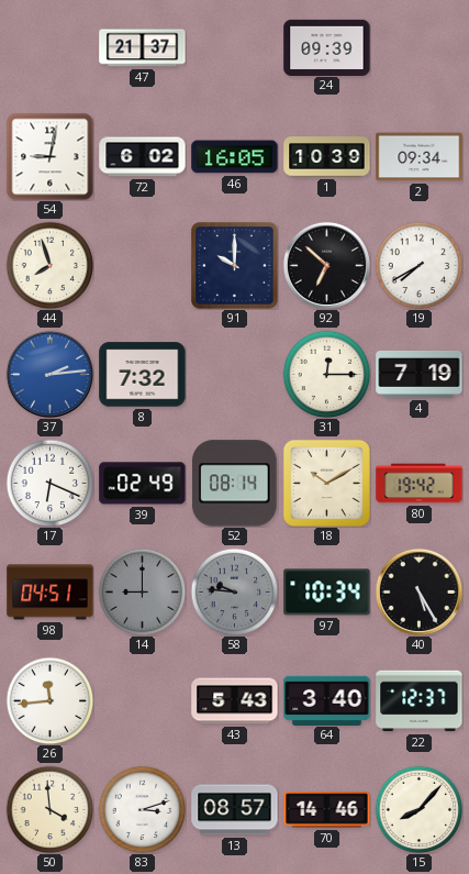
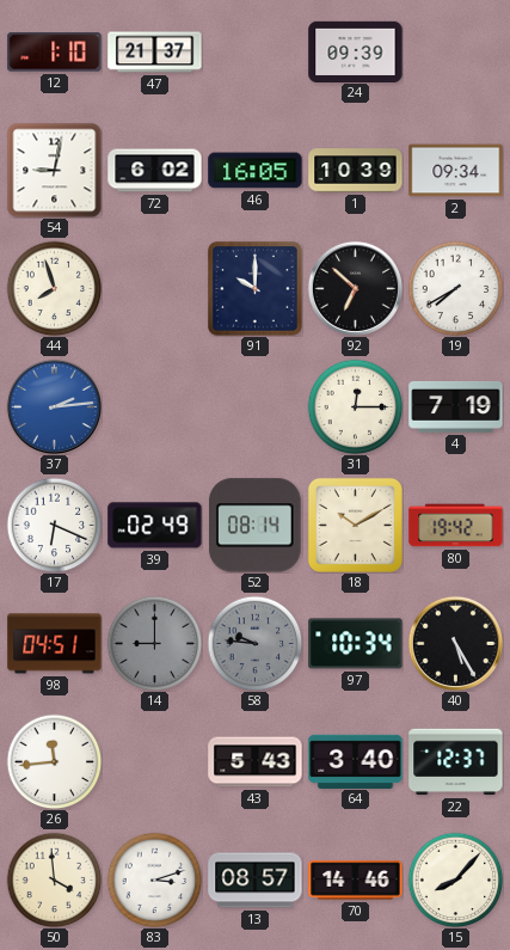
12: none -> 1:10
8: 7:32 -> none
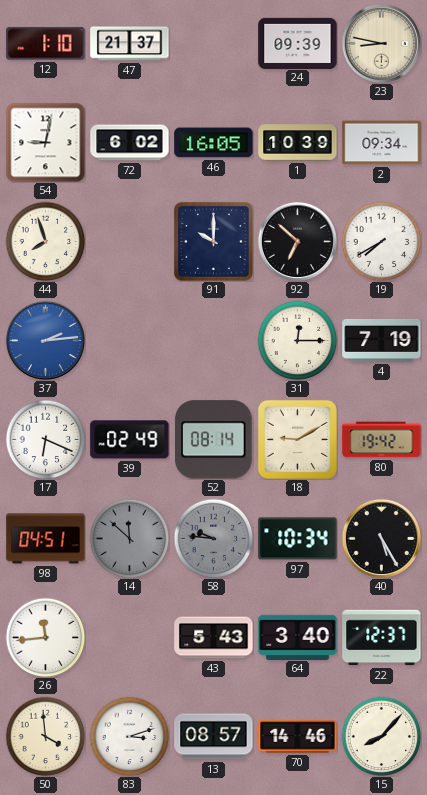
23: none -> 8:47
18: 10:10 -> 9:10
14: 9:00 -> 11:52
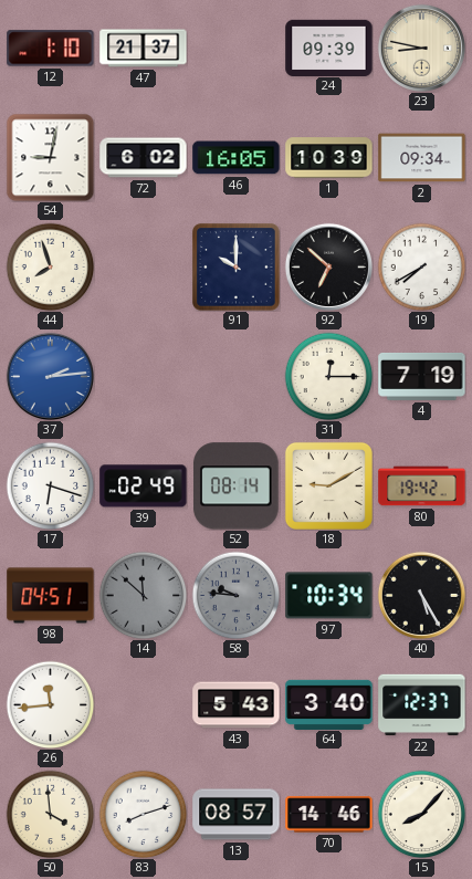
17: 6:19 -> 6:18
83: 3:12 -> 8:12
